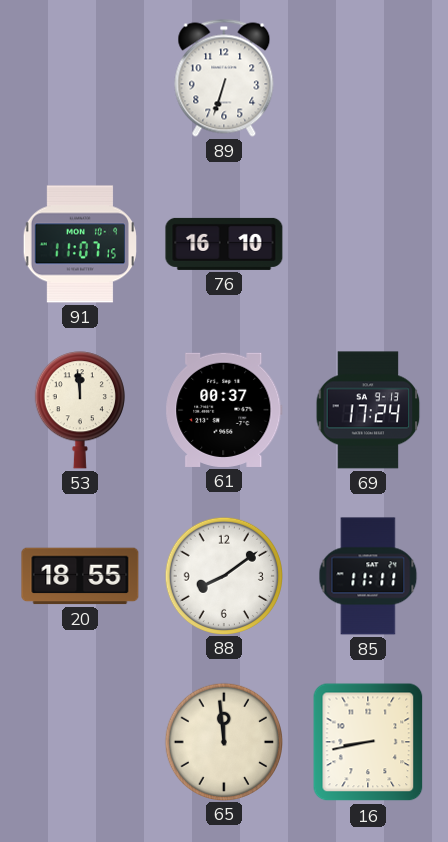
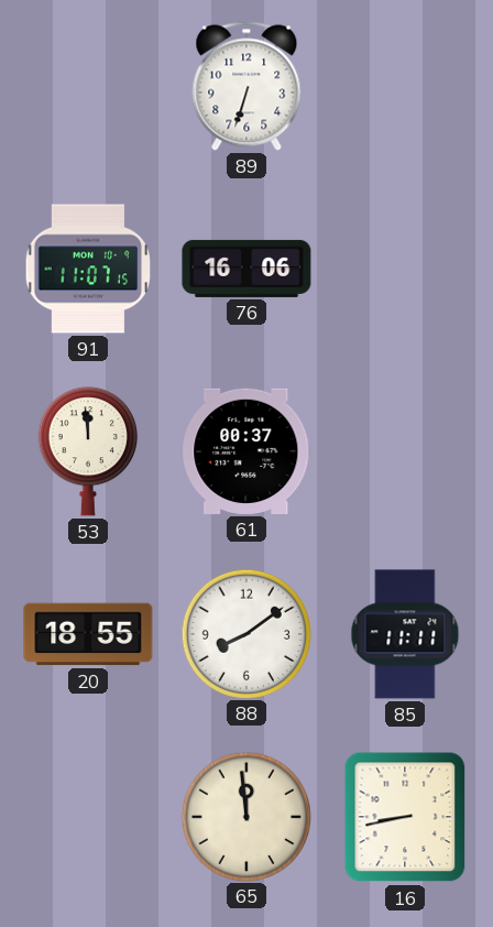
76: 16:10 -> 16:06
69: 17:24 -> none
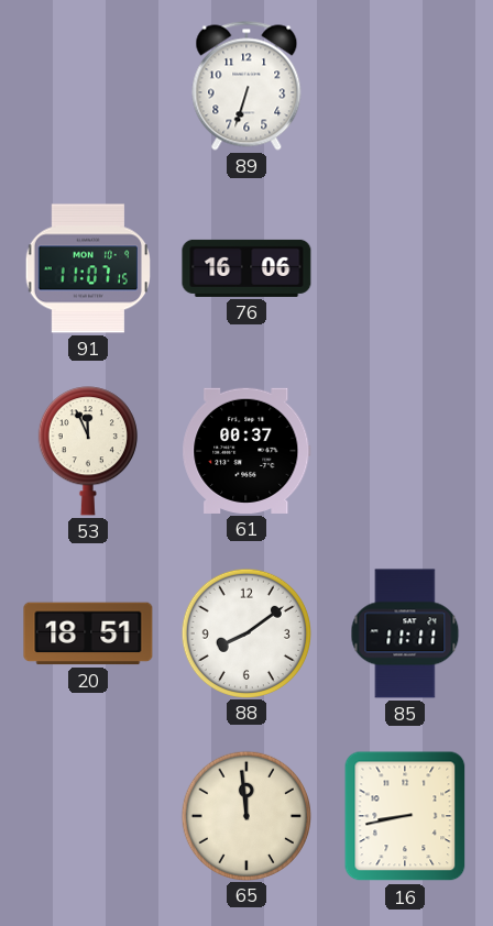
53: 11:59 -> 11:56
20: 18:55 -> 18:51
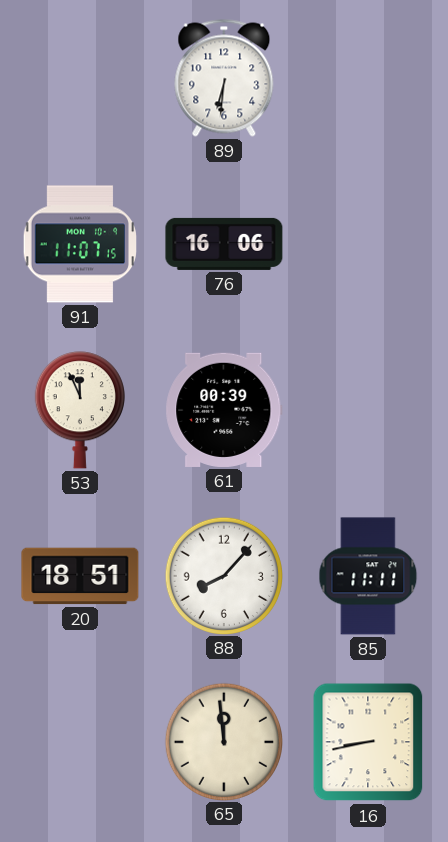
89: 6:33 -> 6:31
61: 00:37 -> 00:39
88: 8:09 -> 8:07
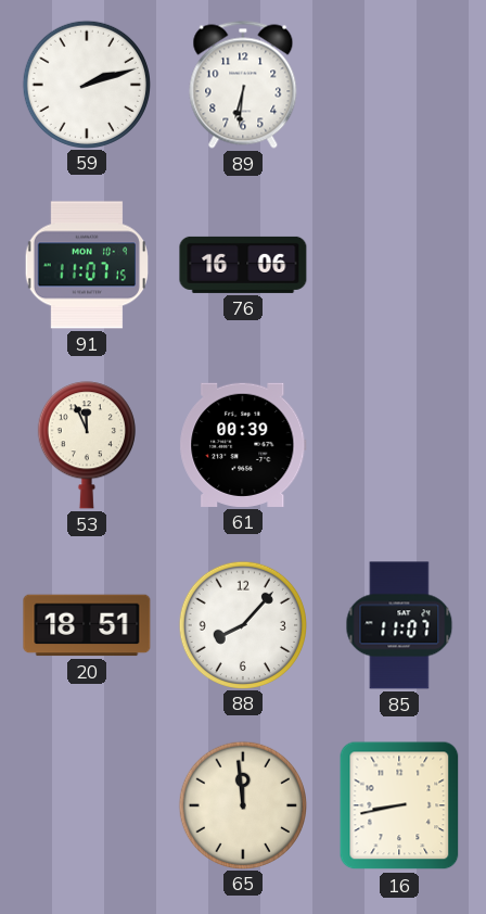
59: none -> 2:12
85: 11:11 -> 11:07
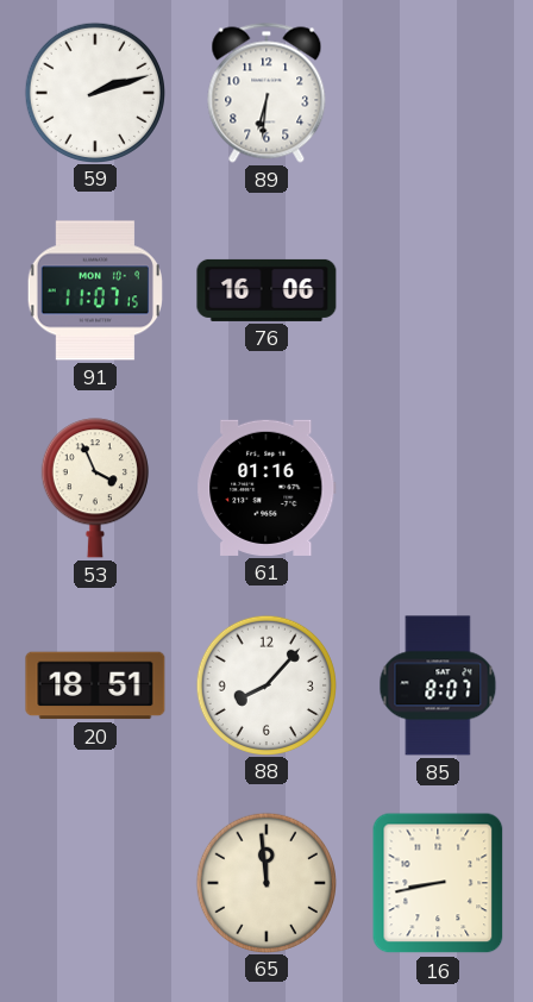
53: 11:56 -> 3:56
61: 00:39 -> 01:16
85: 11:07 -> 8:07
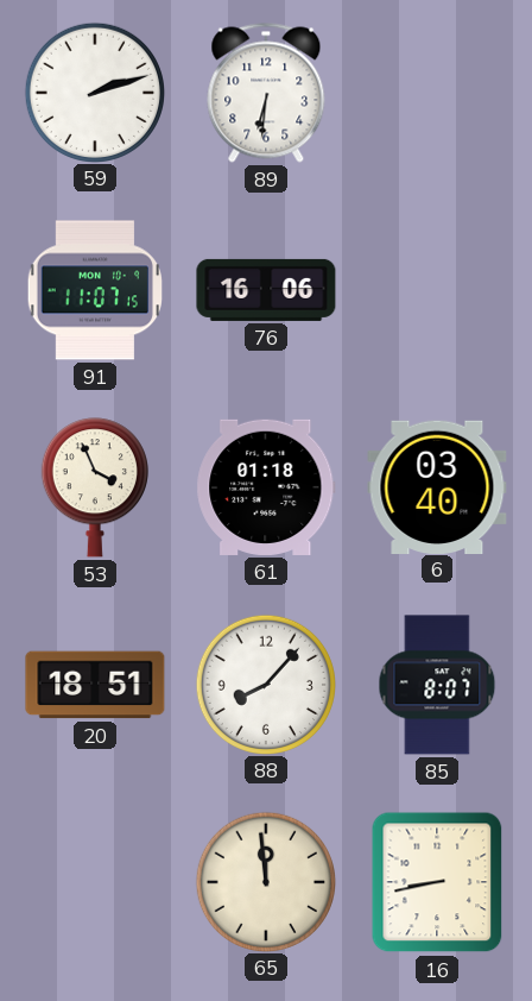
61: 01:16 -> 01:18
6: none -> 03:40
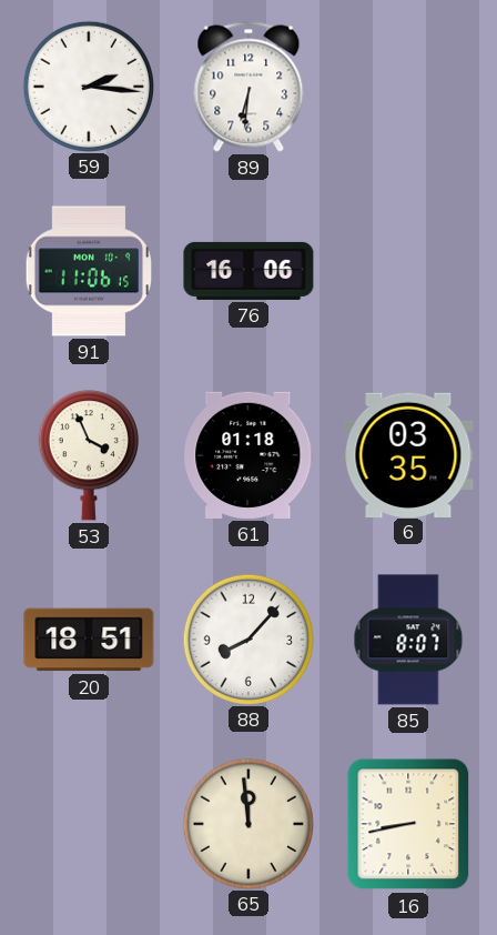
59: 2:12 -> 2:16
91: 11:07 -> 11:06
6: 03:40 -> 03:35
